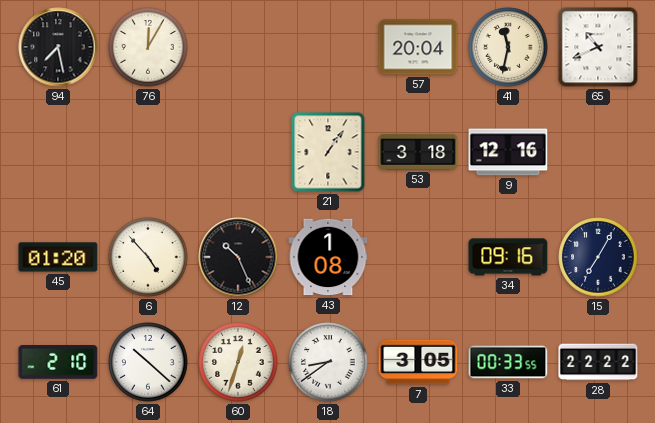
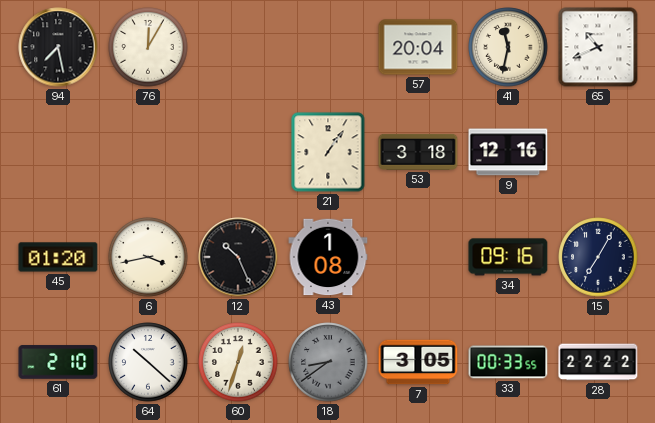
6: 4:53 -> 3:43
18 dial: white -> grey
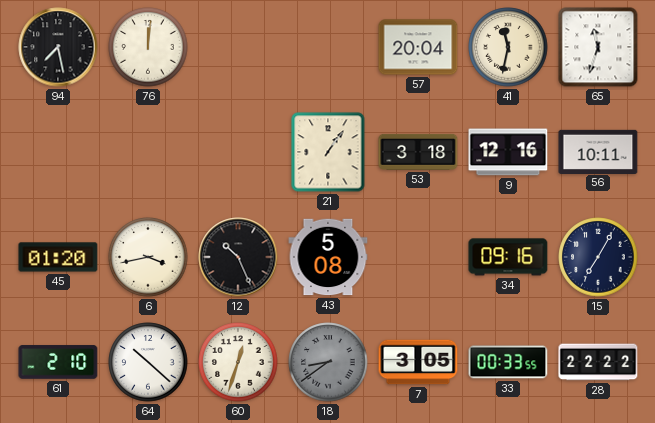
76: 12:05 -> 12:01
65: 10:41 -> 11:33
56: none -> 10:11
43: 1:08 -> 5:08
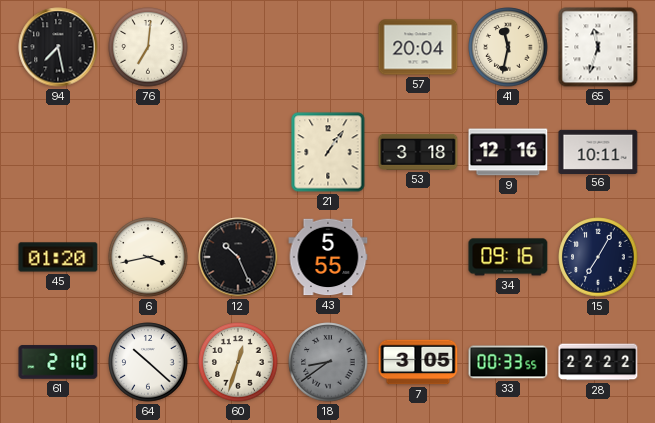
76: 12:01 -> 7:01
43: 5:08 -> 5:55
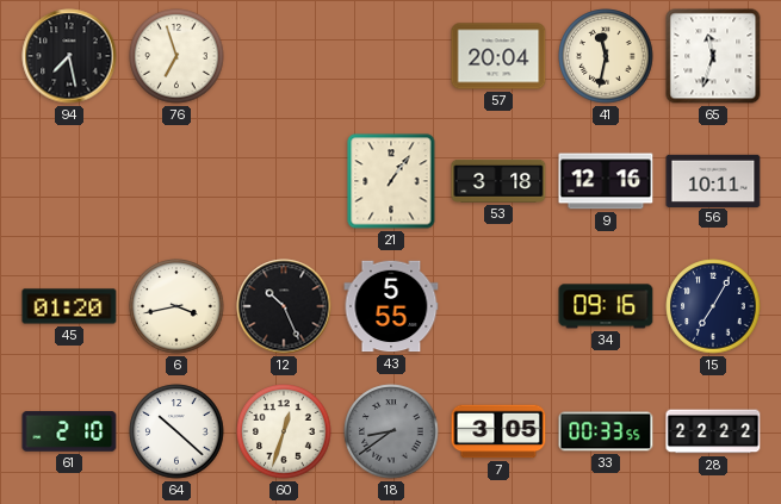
76: 7:01 -> 6:57
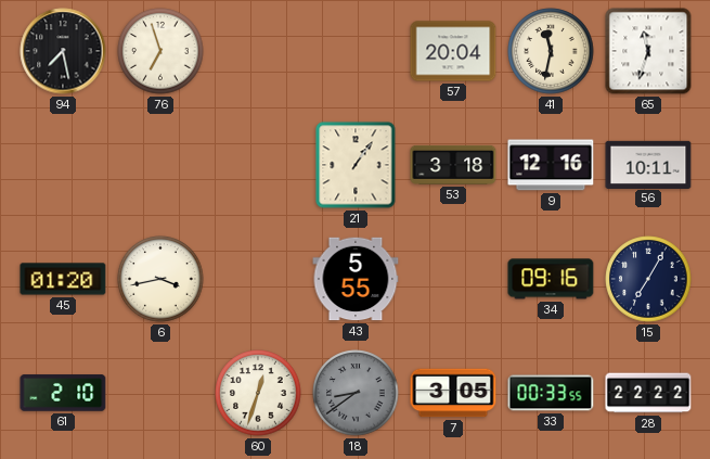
12: 10:26 -> none
64: 10:22 -> none
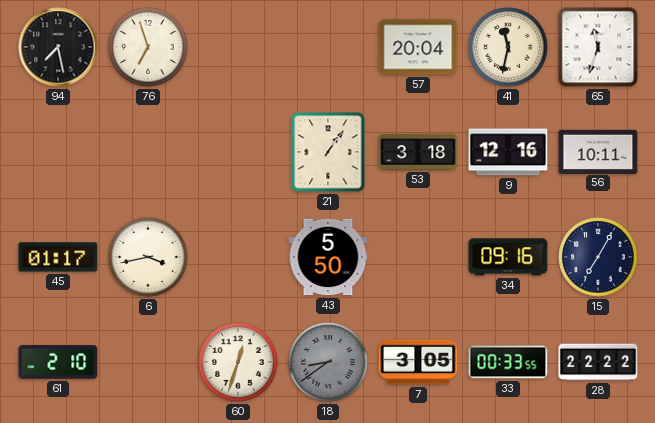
45: 01:20 -> 01:17
43: 5:55 -> 5:50
